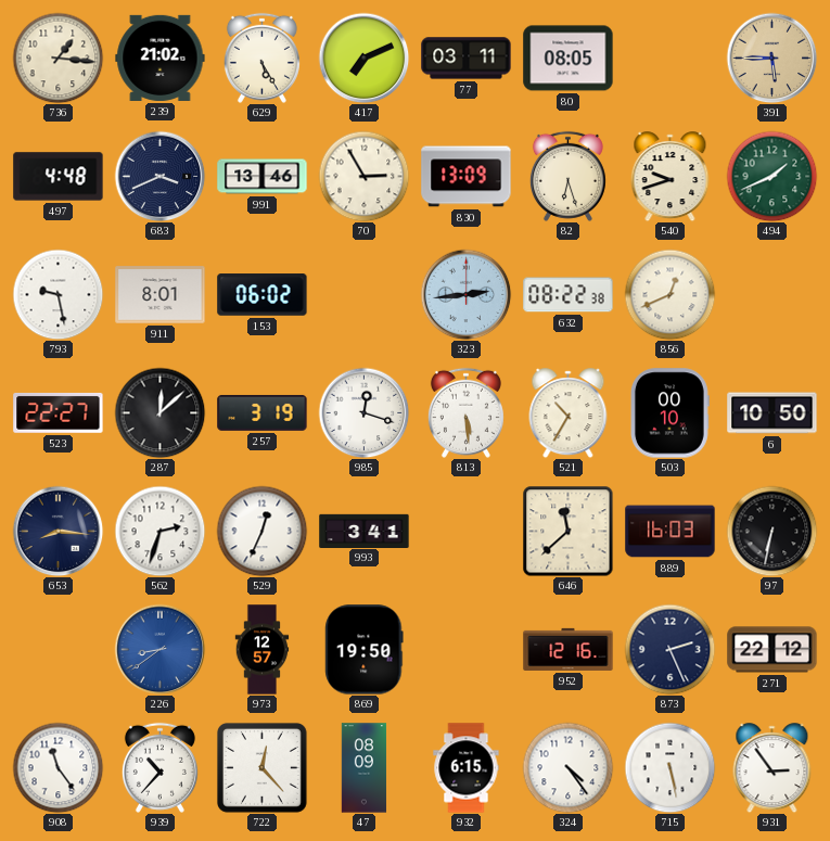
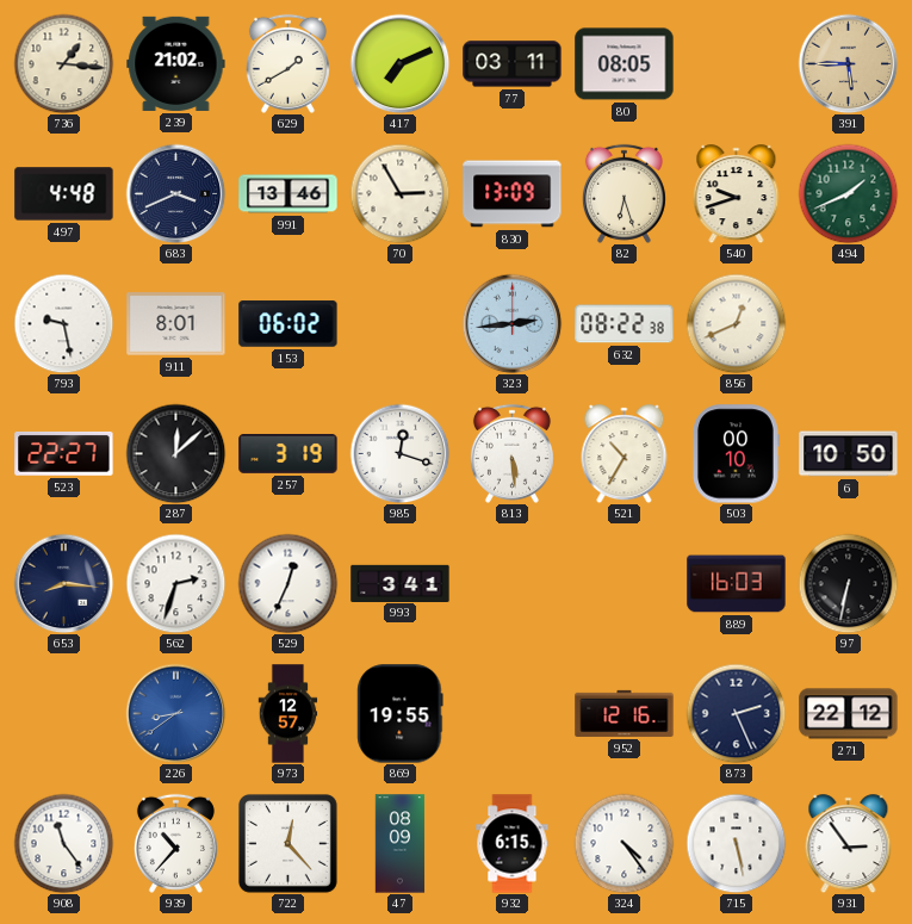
629: 5:25 -> 1:40
646: 11:38 -> none
869: 19:50 -> 19:55
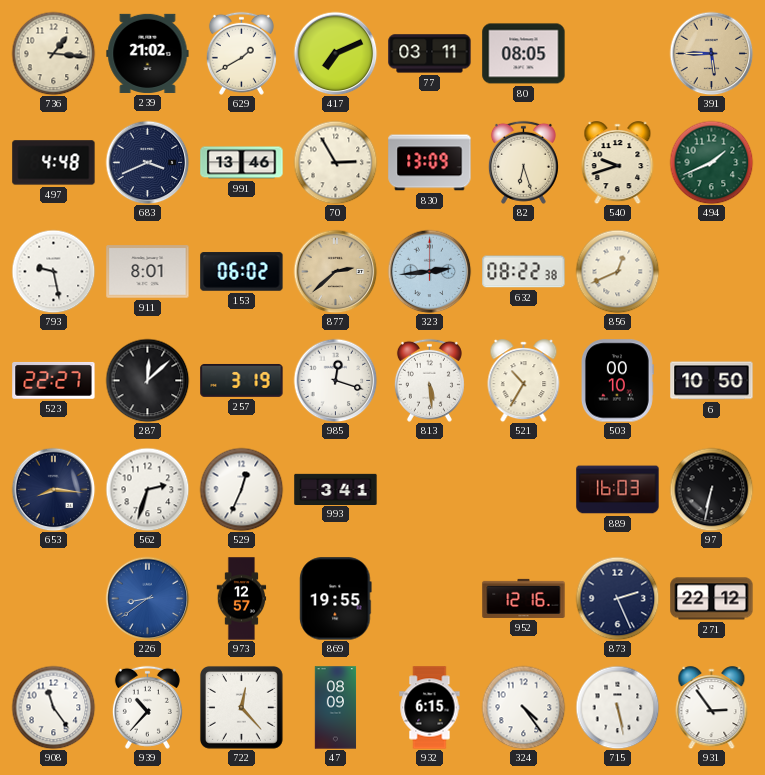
877: none -> 2:38
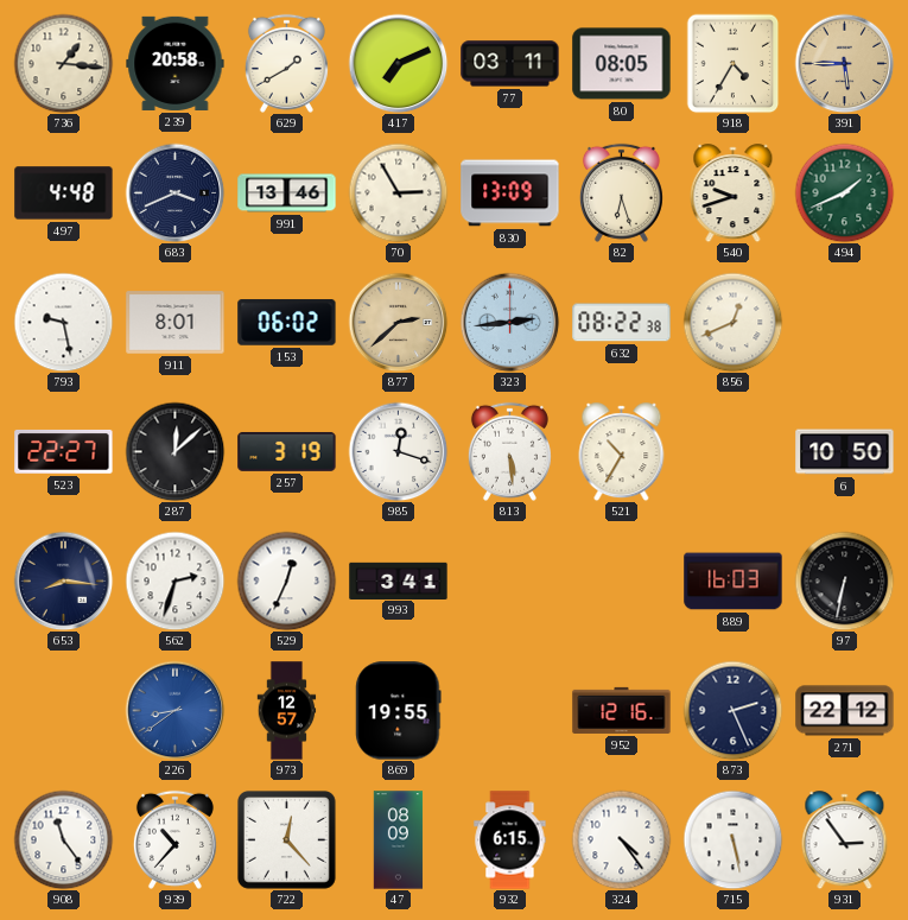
239: 21:02 -> 20:58
918: none -> 4:35
503: 00:10 -> none
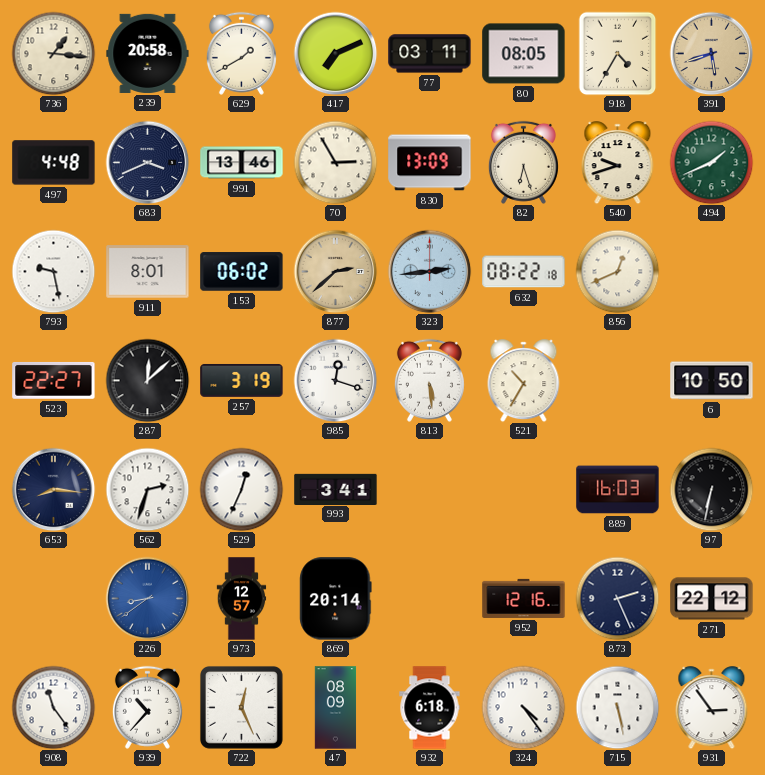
391: 5:45 -> 5:42
632: 08:22:38 -> 08:22:18
869: 19:55 -> 20:14
722: 12:23 -> 12:26
932: 6:15 -> 6:18
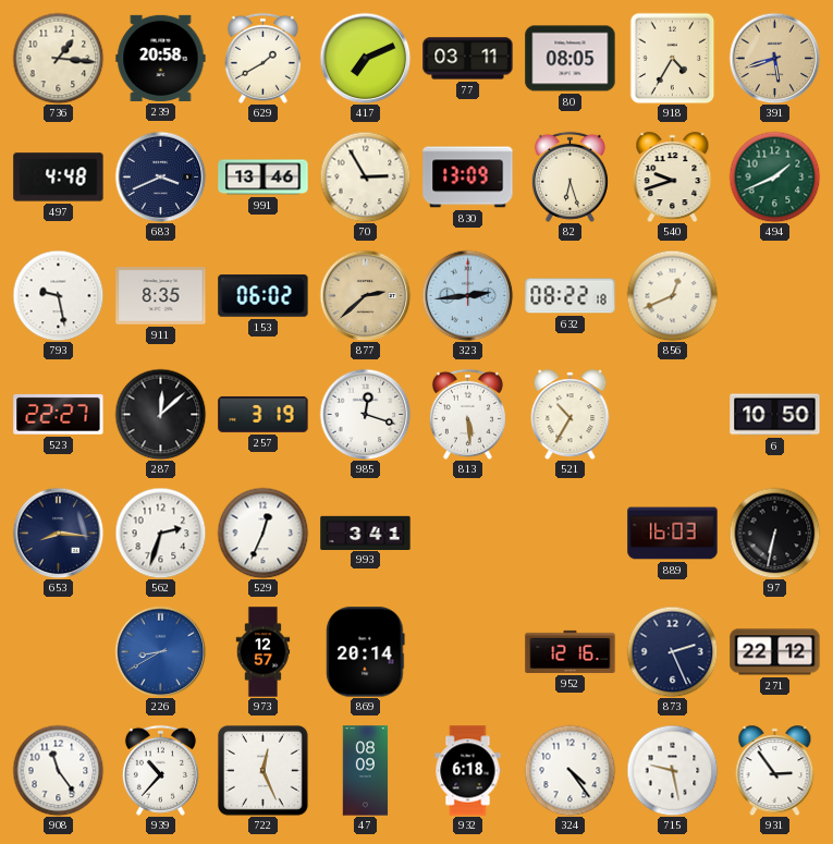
911: 8:01 -> 8:35
226: 8:39 -> 8:40
715: 5:28 -> 9:28
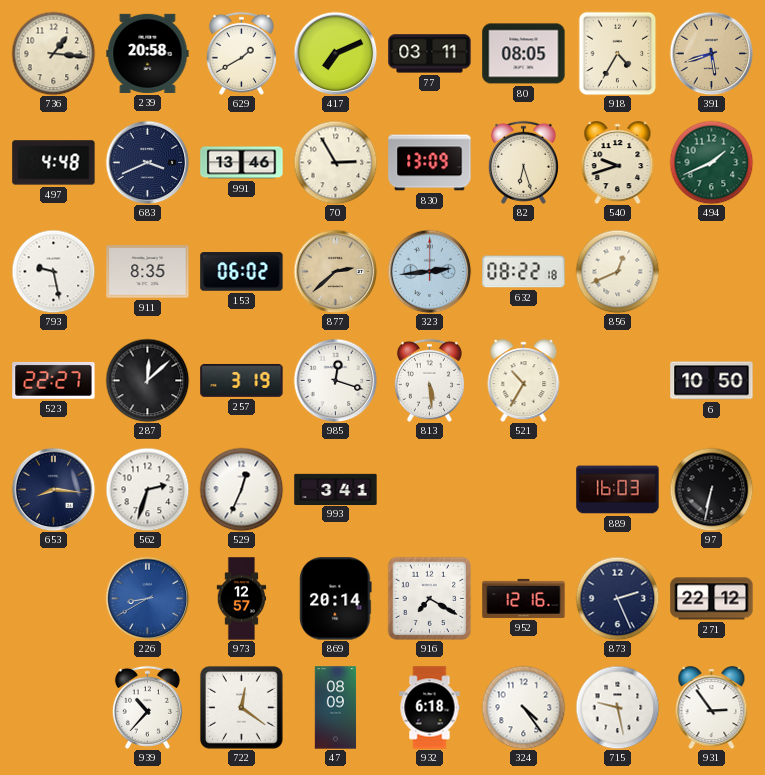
916: none -> 7:20
908: 11:24 -> none
722: 12:26 -> 12:21
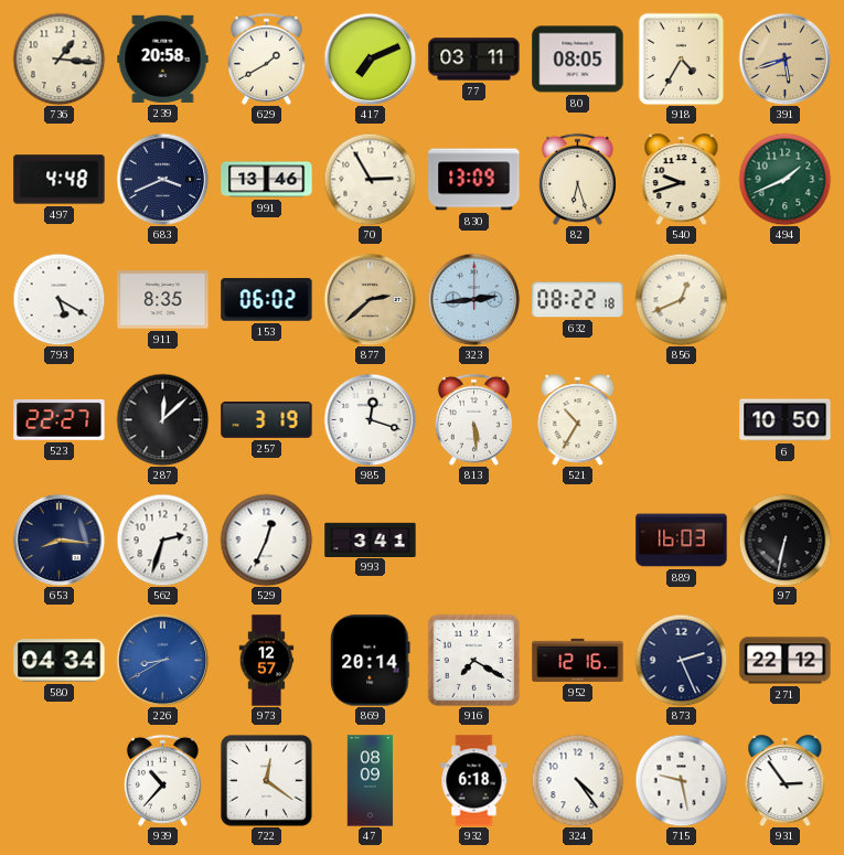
793: 9:28 -> 5:20
580: none -> 04:34
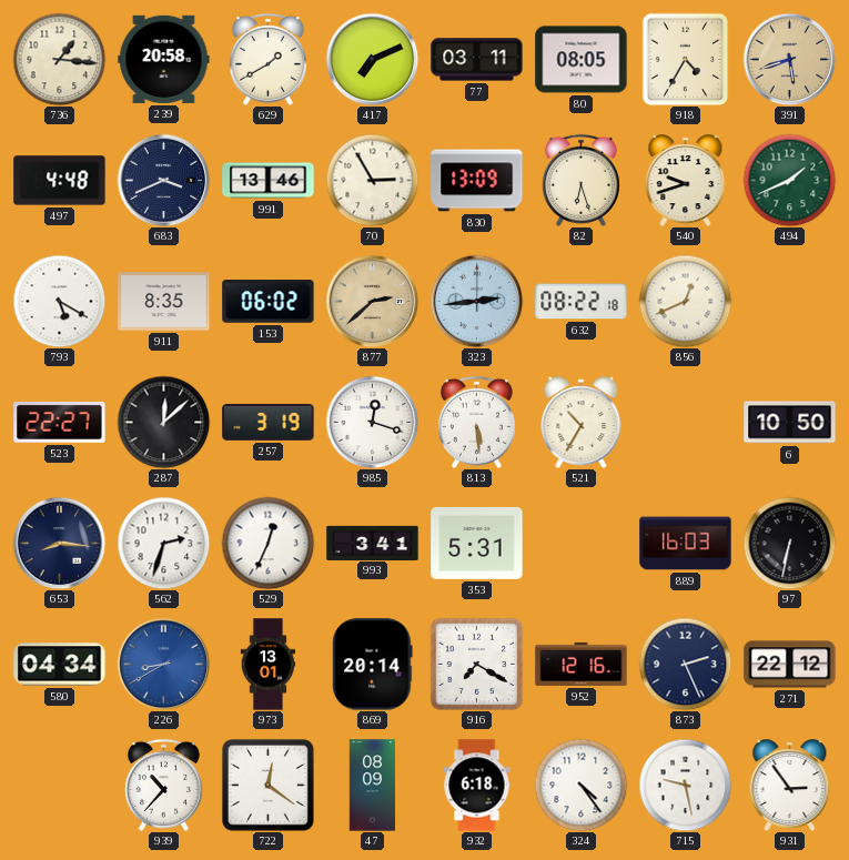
353: none -> 5:31
973: 12:57 -> 13:01
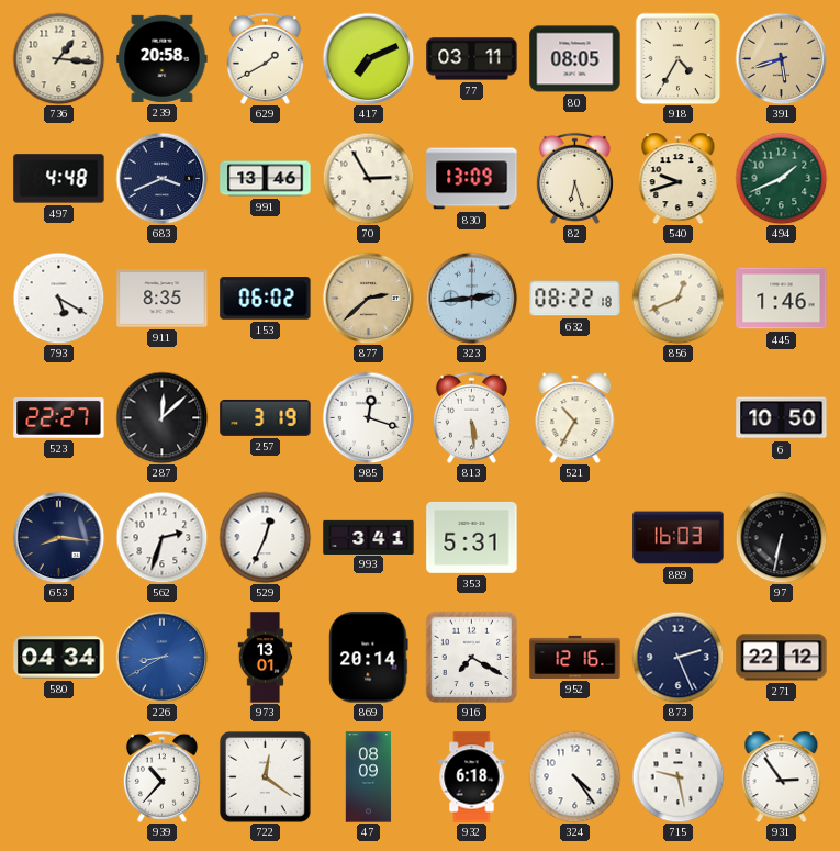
445: none -> 1:46
